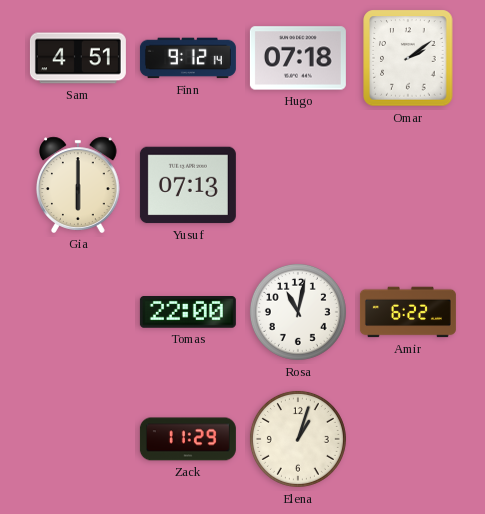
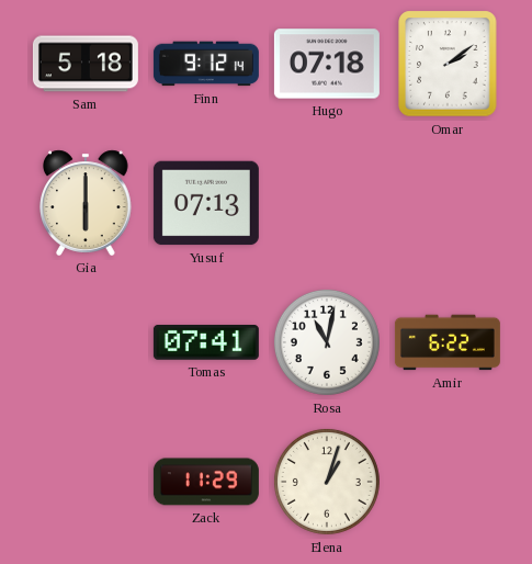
Sam: 4:51 -> 5:18
Tomas: 22:00 -> 07:41
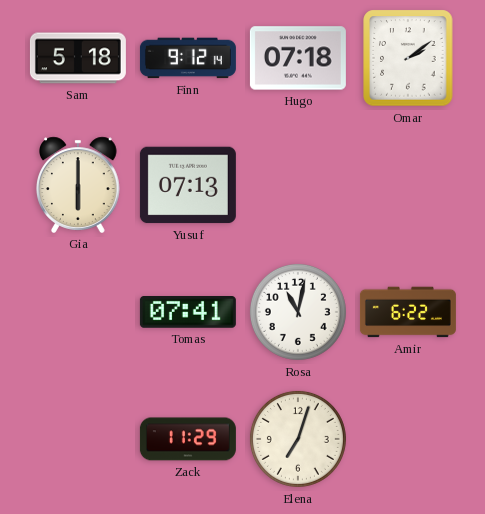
Elena: 1:03 -> 7:03
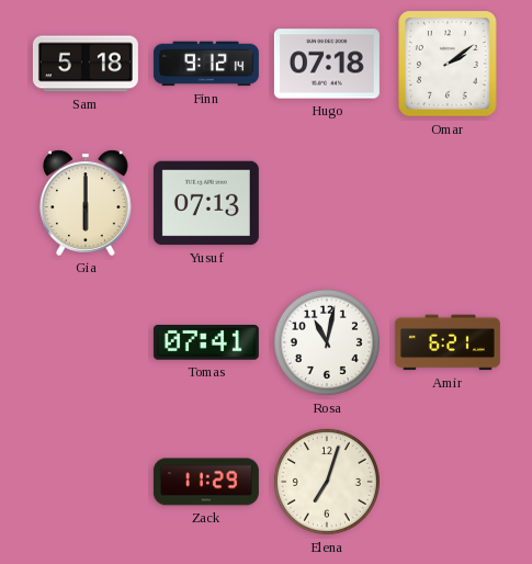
Amir: 6:22 -> 6:21
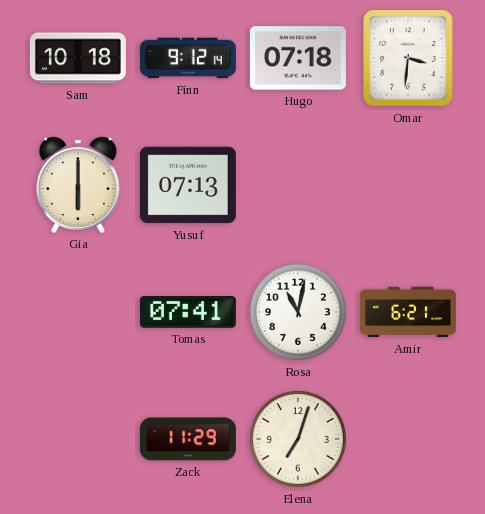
Sam: 5:18 -> 10:18
Omar: 2:09 -> 3:31
